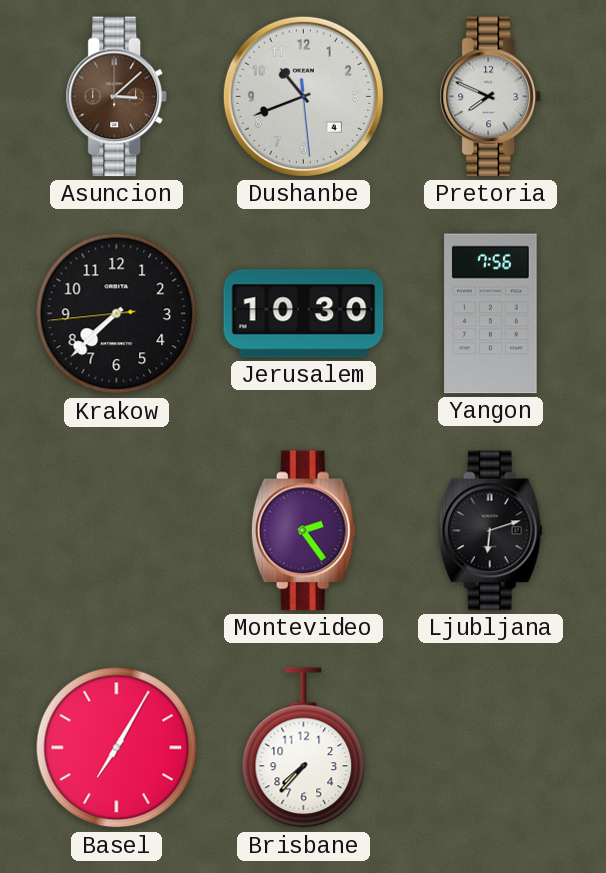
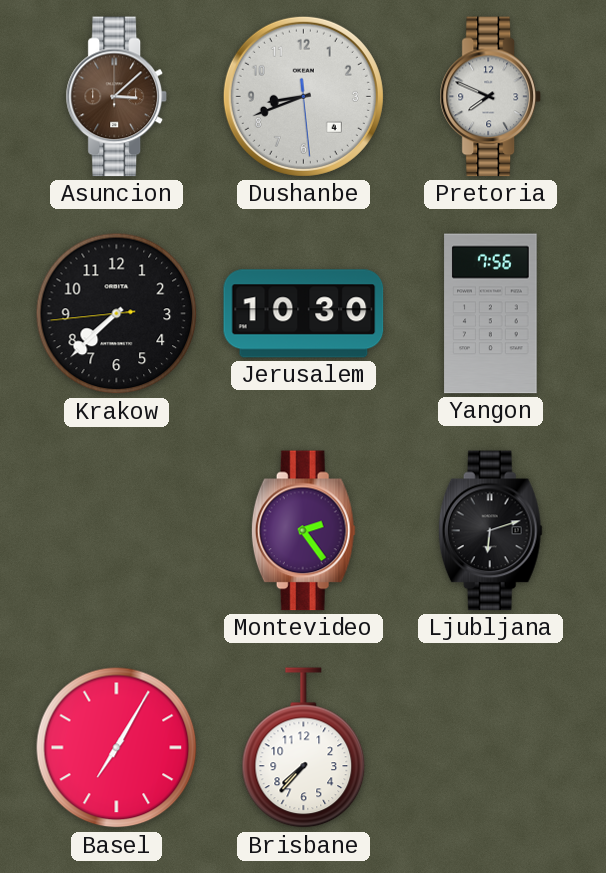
Dushanbe: 10:41 -> 8:41
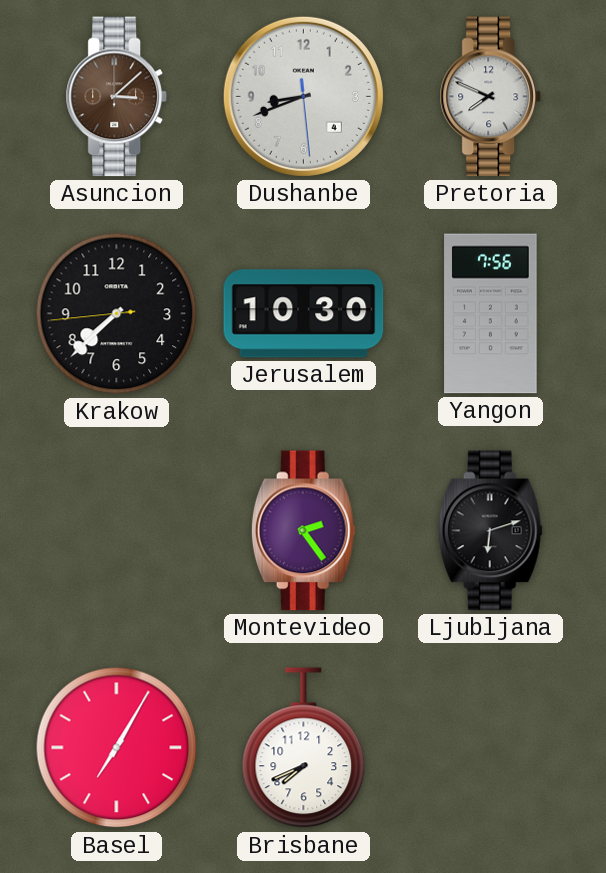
Brisbane: 7:37 -> 7:41
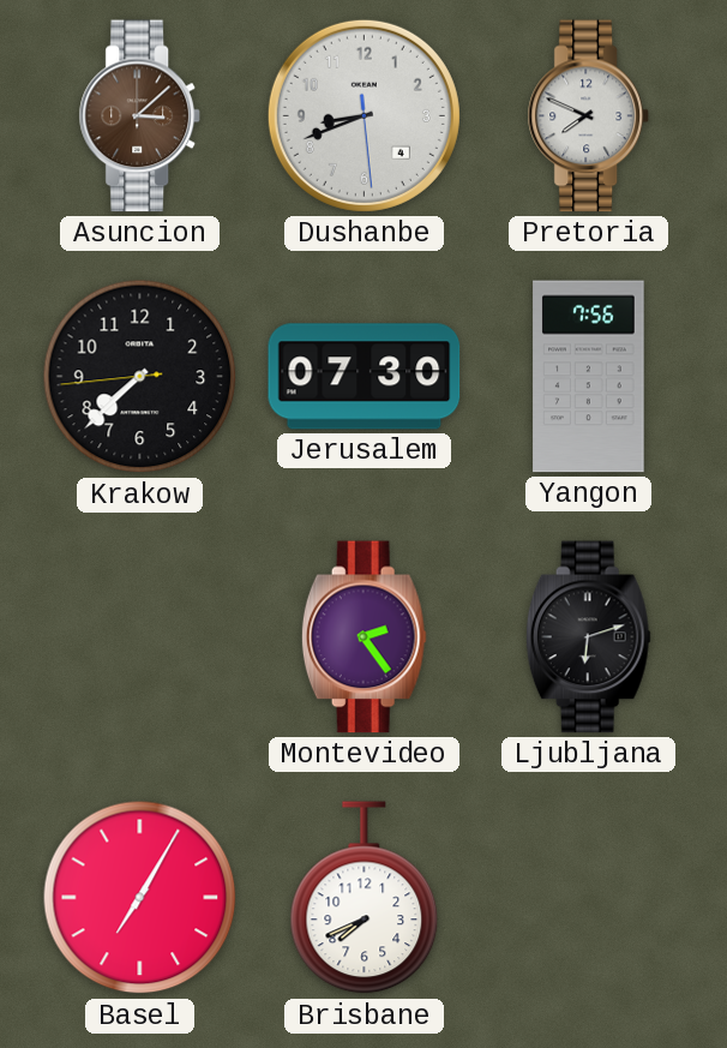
Jerusalem: 10:30 -> 07:30
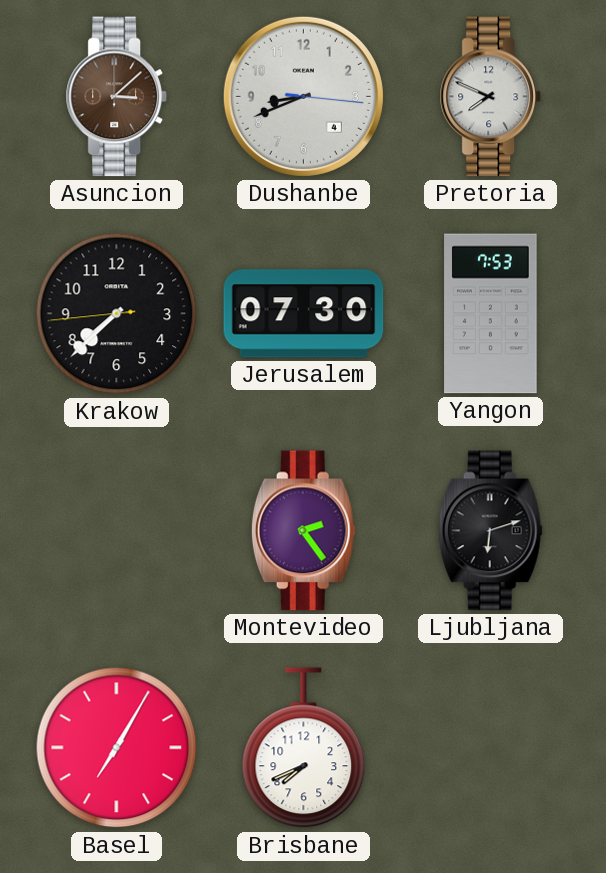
Dushanbe: 8:41:29 -> 8:41:16
Yangon: 7:56 -> 7:53
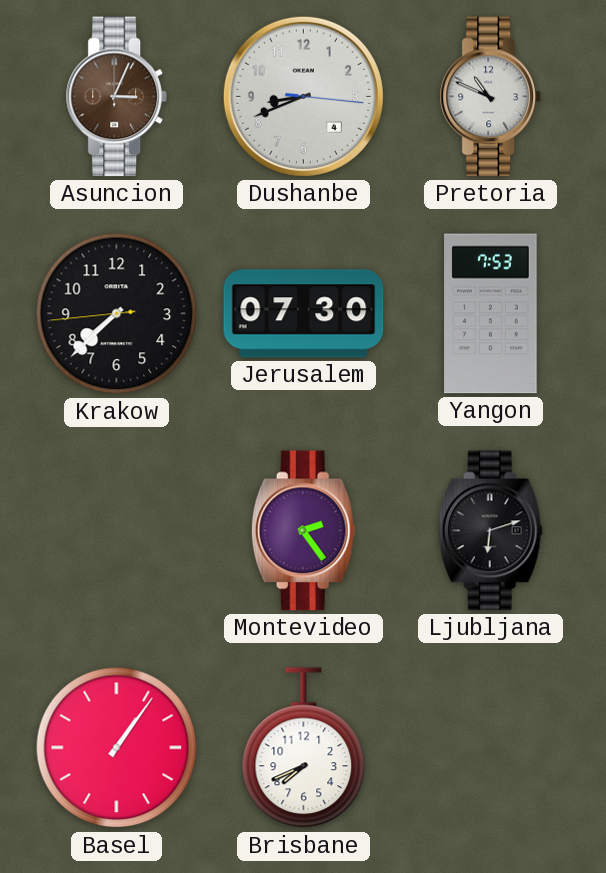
Asuncion: 3:08 -> 3:04
Pretoria: 7:49 -> 10:49
Basel: 7:05 -> 1:06
